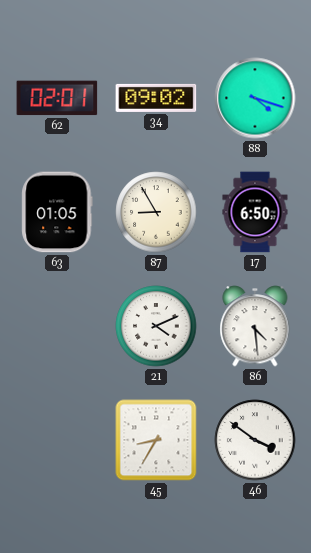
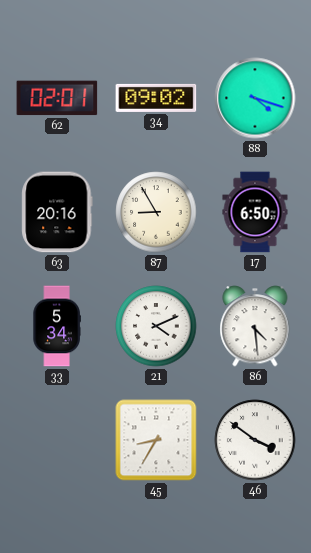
63: 01:05 -> 20:16
33: none -> 5:34
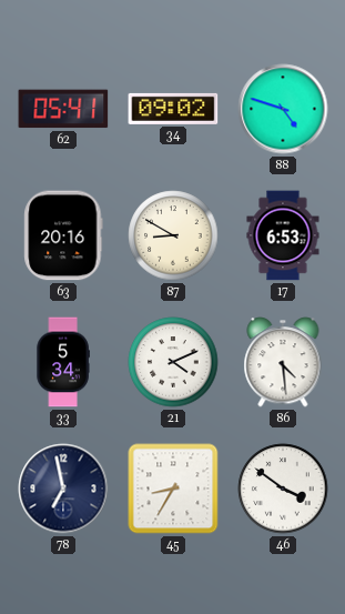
62: 02:01 -> 05:41
88: 4:18 -> 4:48
87: 8:55 -> 8:50
17: 6:50 -> 6:53
78: none -> 6:58
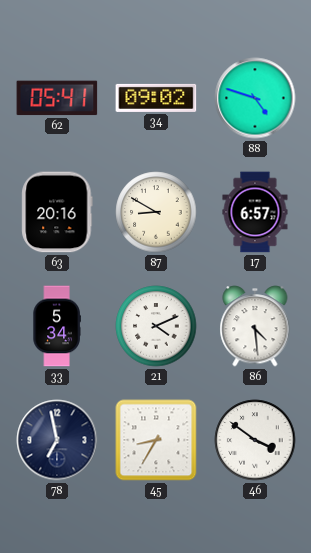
17: 6:53 -> 6:57
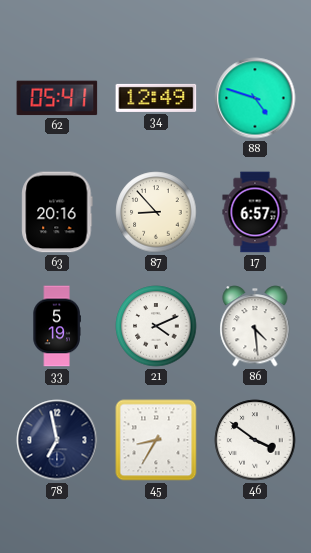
34: 09:02 -> 12:49
87: 8:50 -> 8:53
33: 5:34 -> 5:19
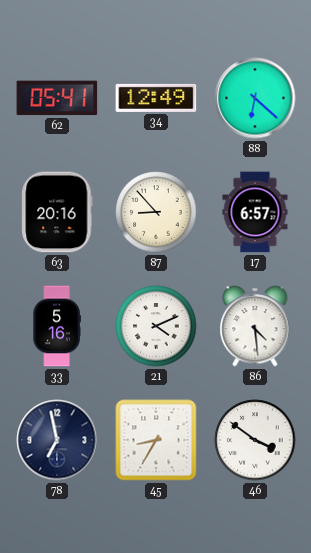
88: 4:48 -> 6:22
33: 5:19 -> 5:16
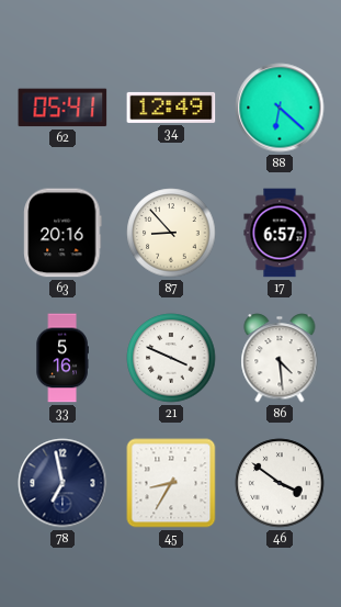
21: 4:11 -> 3:49
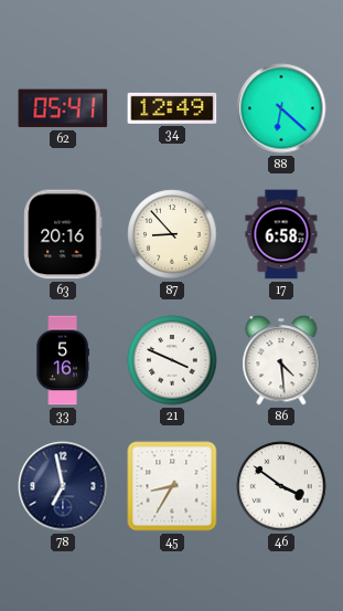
17: 6:57 -> 6:58
